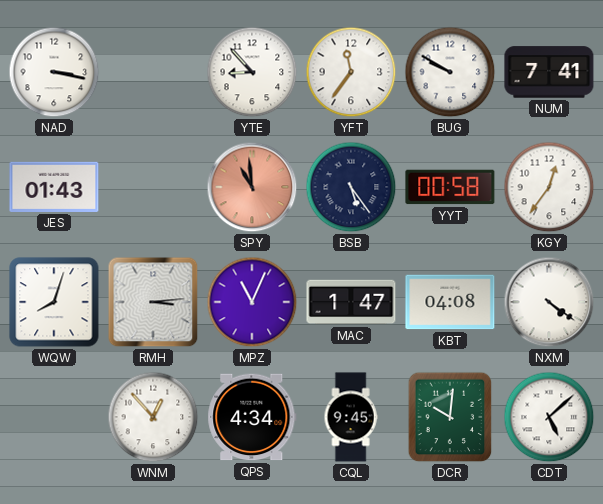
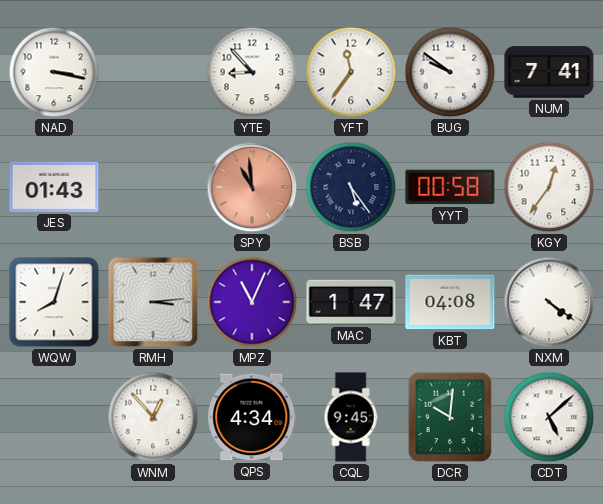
BUG: 9:50 -> 9:51
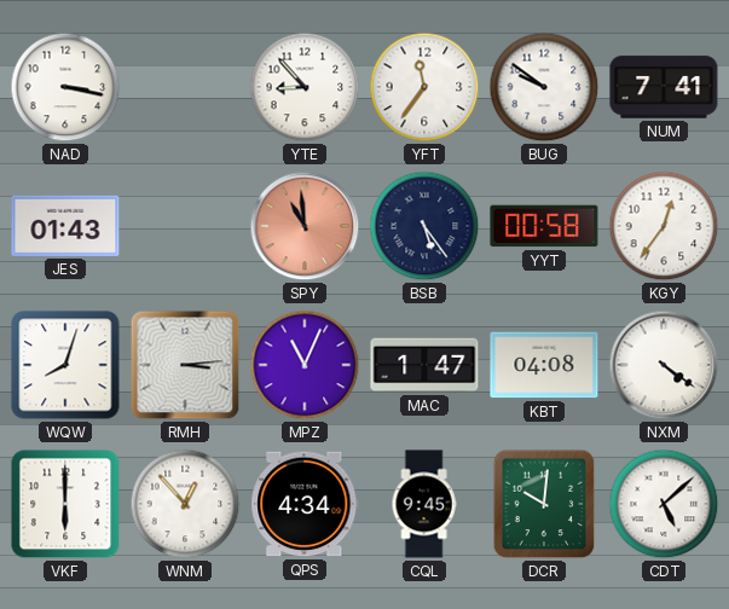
VKF: none -> 6:00
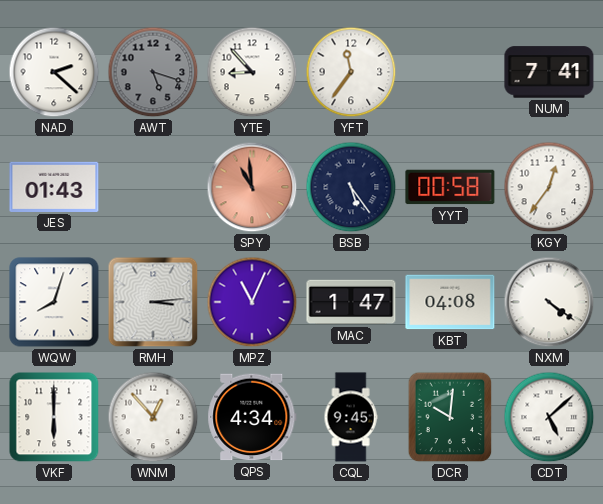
NAD: 3:17 -> 2:22
AWT: none -> 5:18
BUG: 9:51 -> none
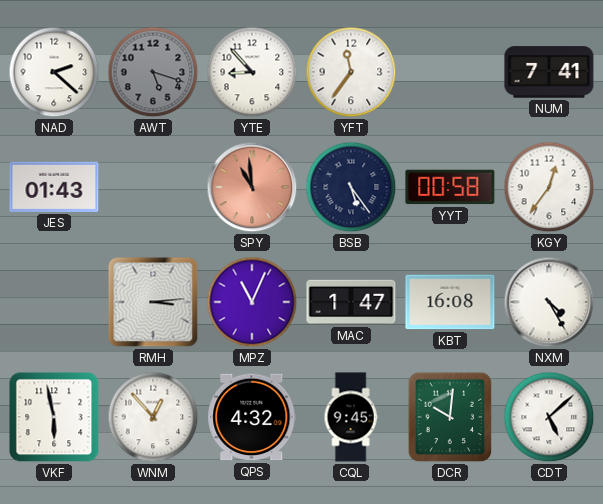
WQW: 8:03 -> none
KBT: 04:08 -> 16:08
NXM: 4:21 -> 4:25
VKF: 6:00 -> 5:58
QPS: 4:34 -> 4:32
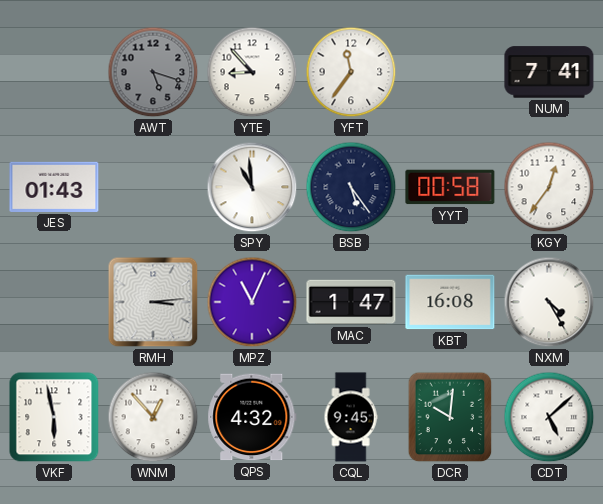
NAD: 2:22 -> none
SPY dial: salmon -> white
